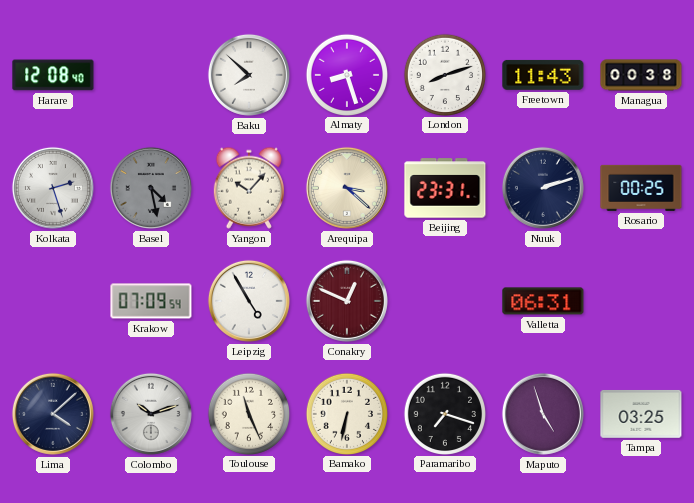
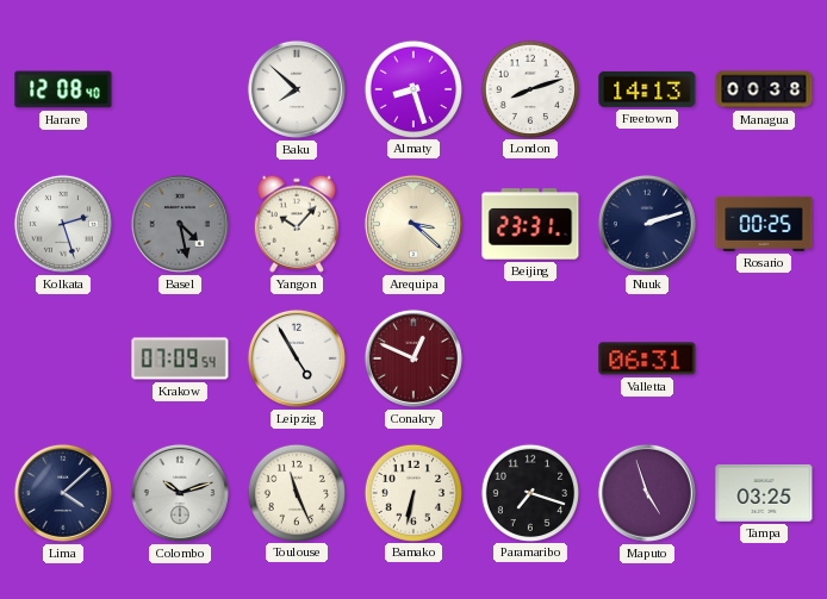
Freetown: 11:43 -> 14:13
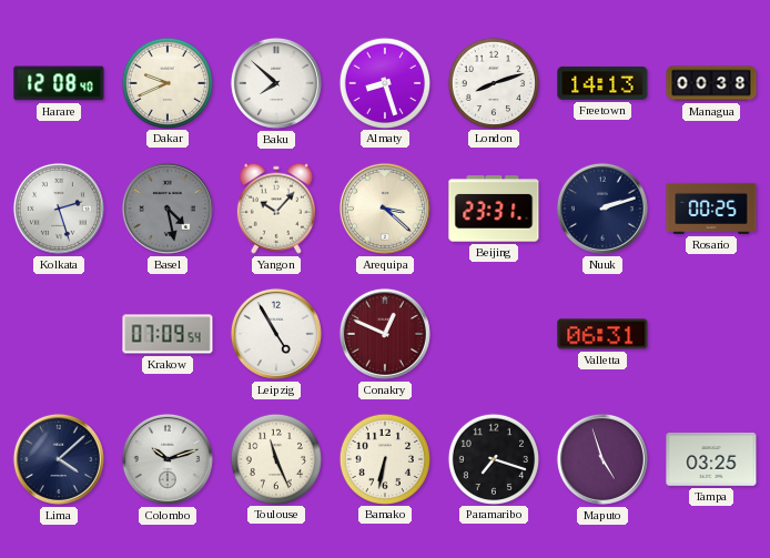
Dakar: none -> 9:41
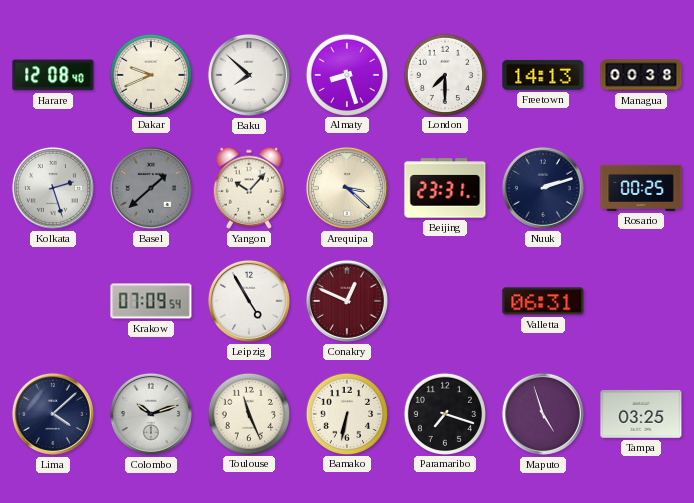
London: 8:12 -> 7:30
Basel: 4:28 -> 1:38
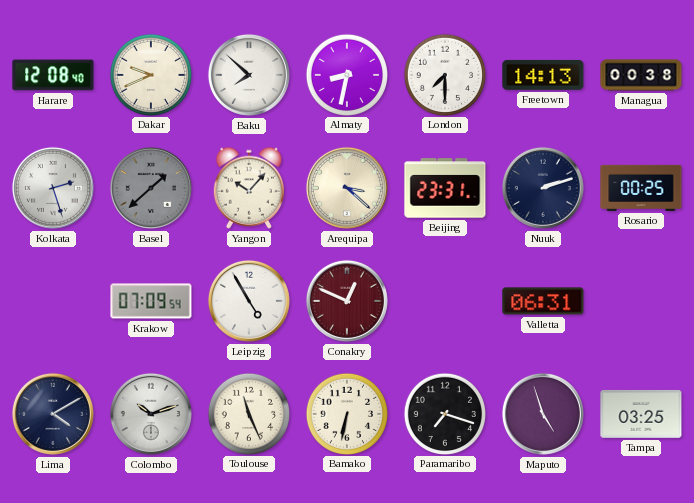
Almaty: 8:27 -> 8:32
Lima: 4:08 -> 4:10
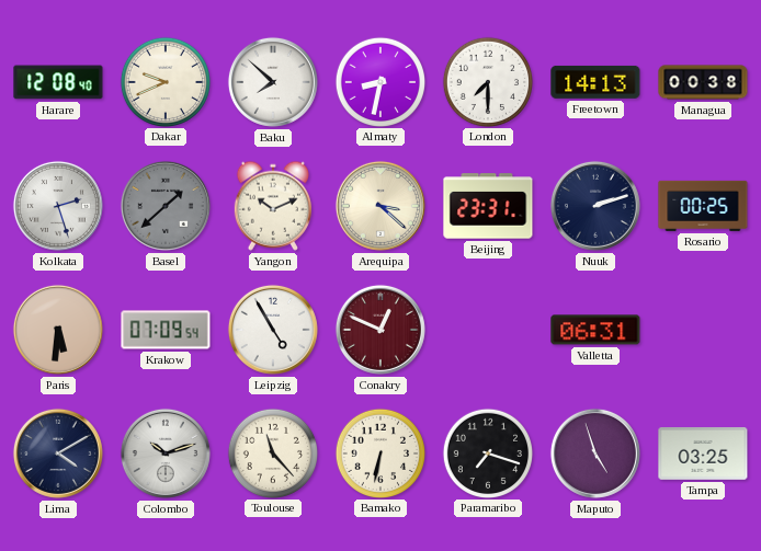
Yangon: 10:07 -> 10:11
Paris: none -> 5:31
Toulouse: 11:26 -> 11:23
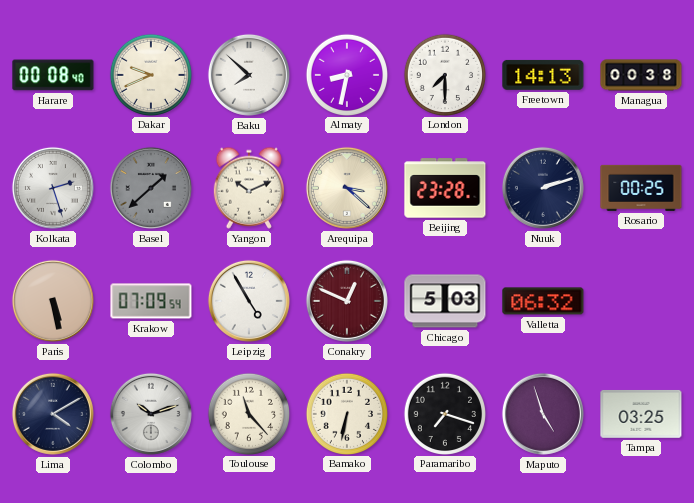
Harare: 12:08 -> 00:08
Beijing: 23:31 -> 23:28
Paris: 5:31 -> 5:28
Chicago: none -> 5:03
Valletta: 06:31 -> 06:32
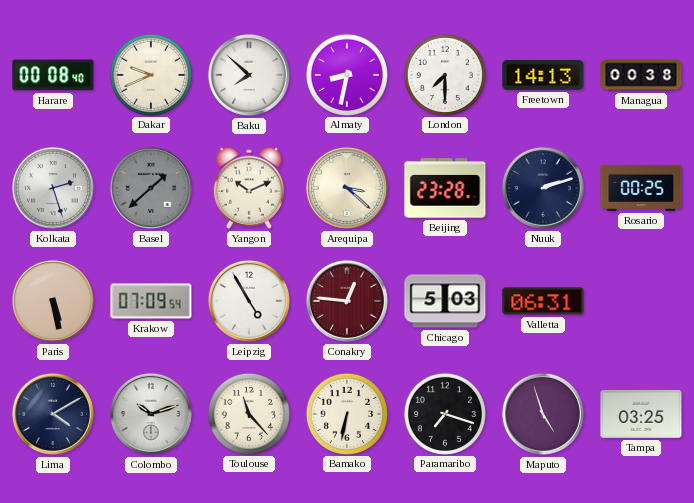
Conakry: 12:49 -> 12:46
Valletta: 06:32 -> 06:31
